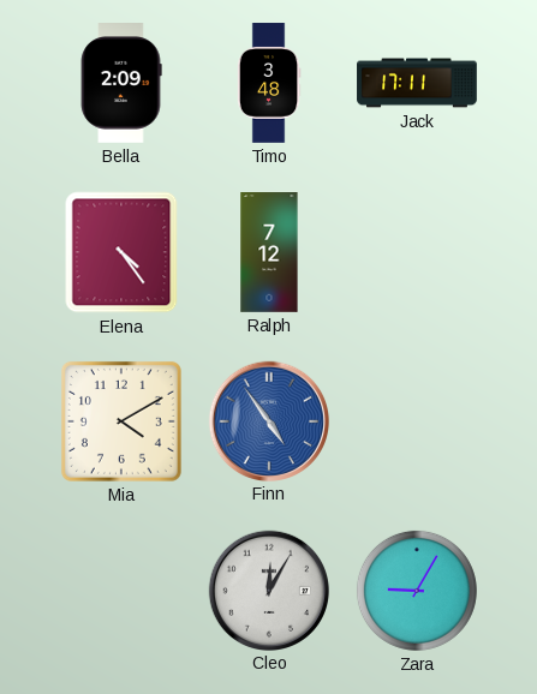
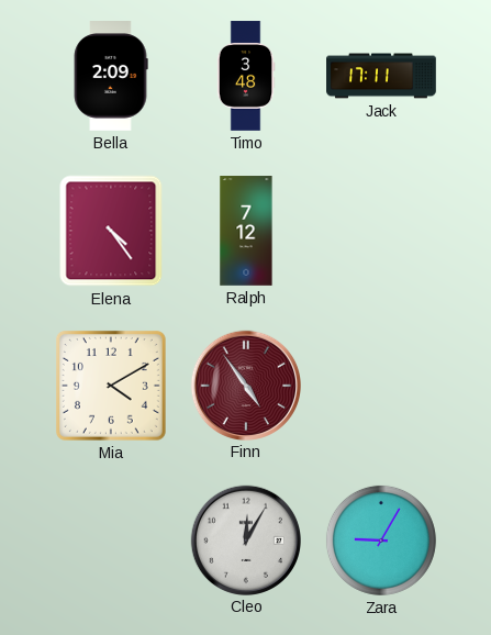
Finn dial: blue -> burgundy
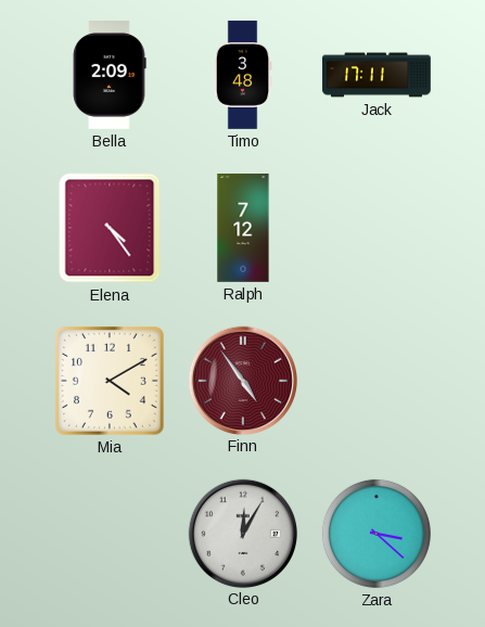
Zara: 9:05 -> 3:22
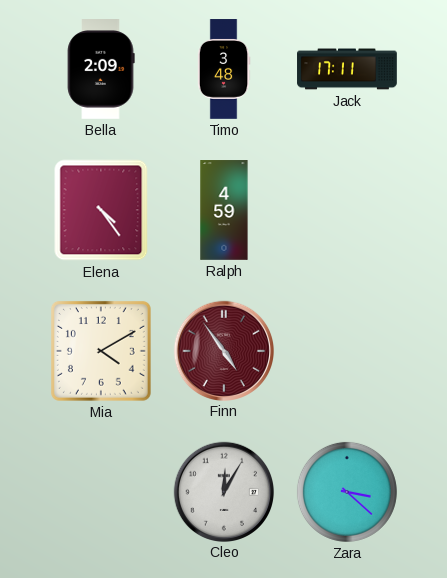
Ralph: 7:12 -> 4:59
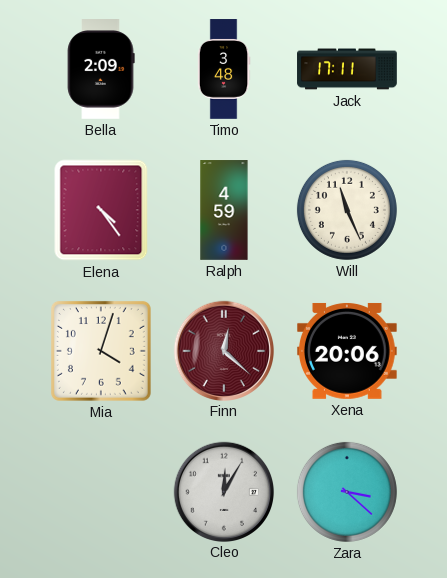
Will: none -> 11:26
Mia: 4:10 -> 4:03
Finn: 4:54 -> 12:22
Xena: none -> 20:06
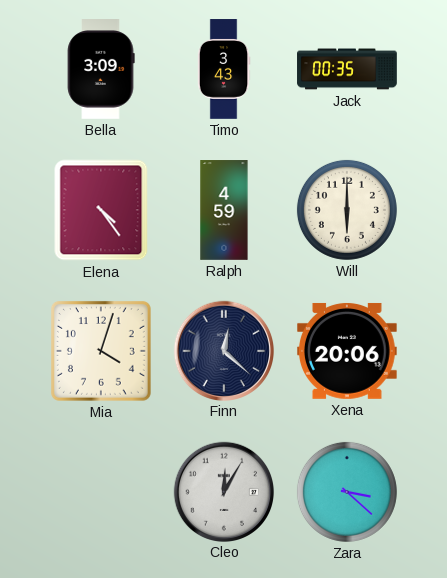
Bella: 2:09 -> 3:09
Timo: 3:48 -> 3:43
Jack: 17:11 -> 00:35
Will: 11:26 -> 6:00
Finn dial: burgundy -> navy
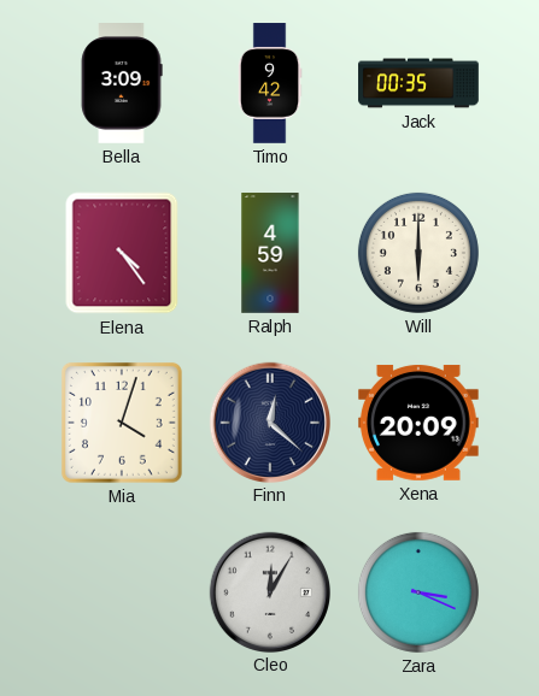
Timo: 3:43 -> 9:42
Xena: 20:06 -> 20:09
Zara: 3:22 -> 3:19
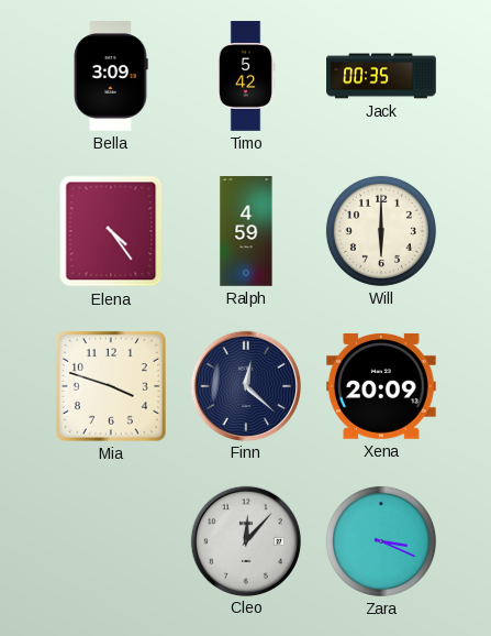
Timo: 9:42 -> 5:42
Mia: 4:03 -> 3:48
Cleo: 12:05 -> 12:07
